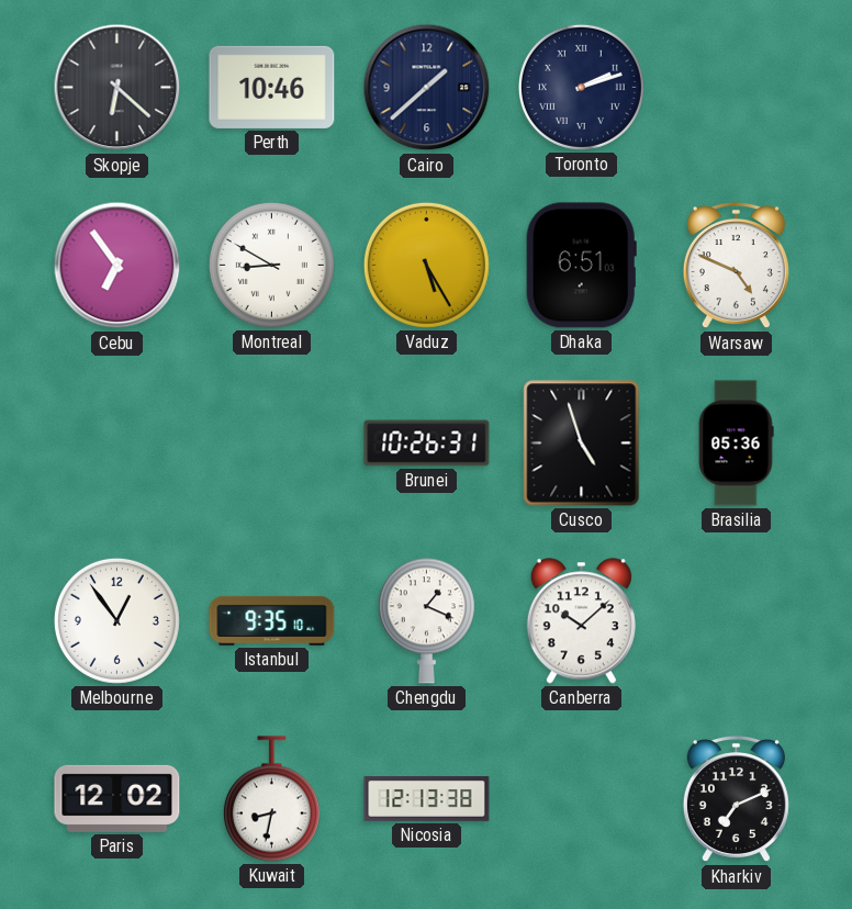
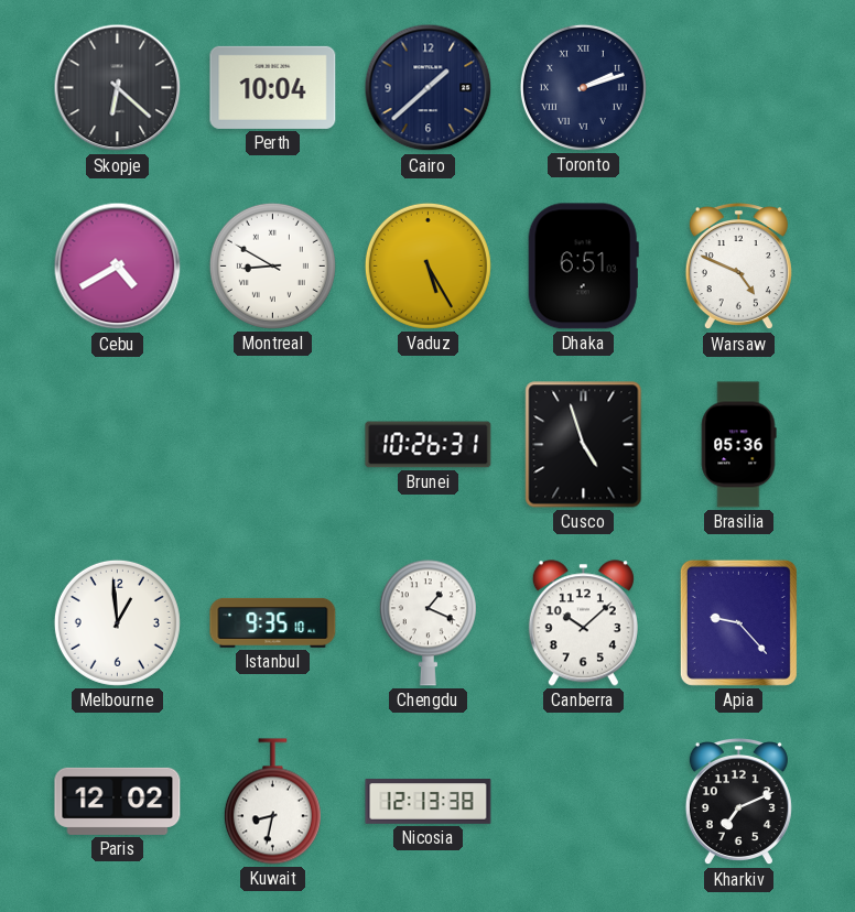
Perth: 10:46 -> 10:04
Cebu: 6:54 -> 4:40
Melbourne: 12:54 -> 12:59
Apia: none -> 9:23
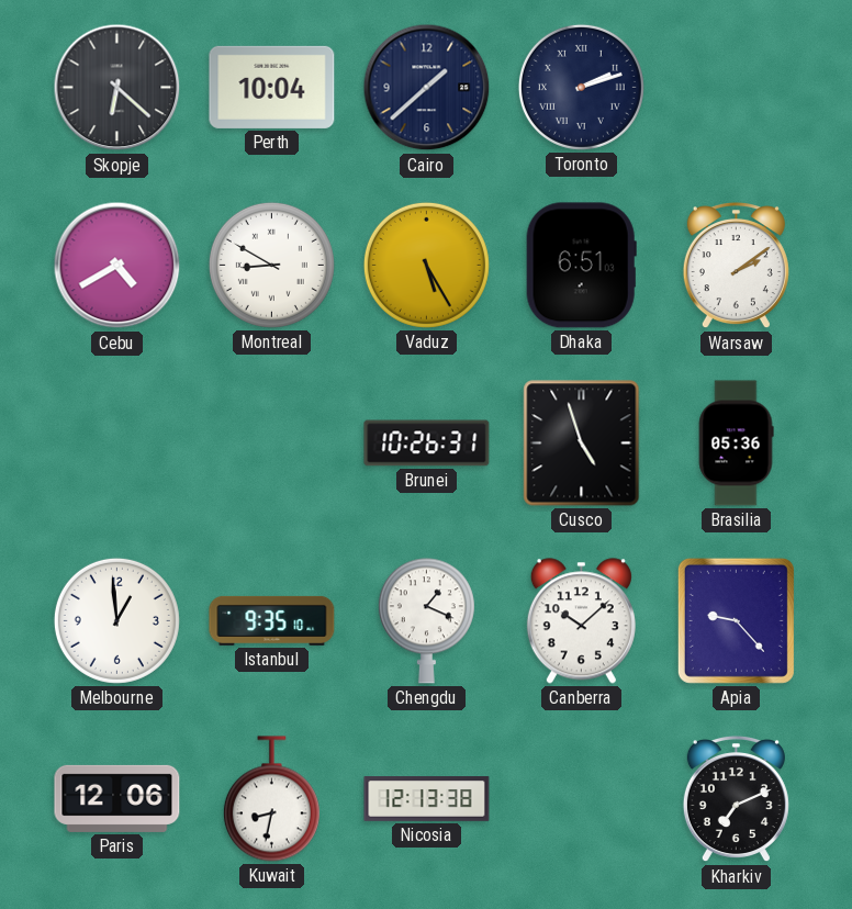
Warsaw: 4:49 -> 2:09
Paris: 12:02 -> 12:06
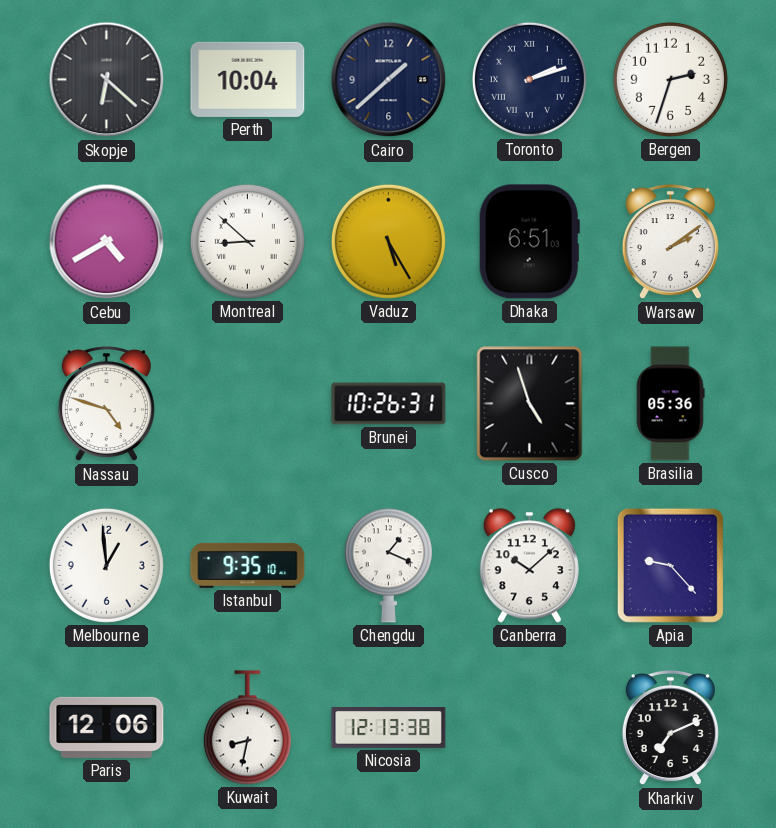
Bergen: none -> 2:33
Montreal: 8:50 -> 8:52
Nassau: none -> 4:48
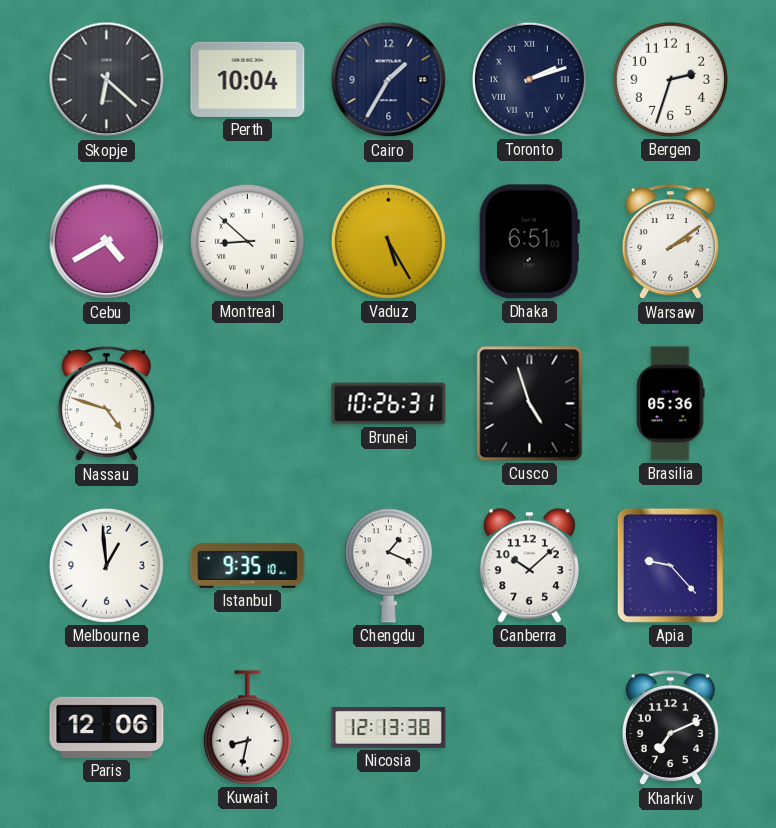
Cairo: 1:38 -> 1:35
